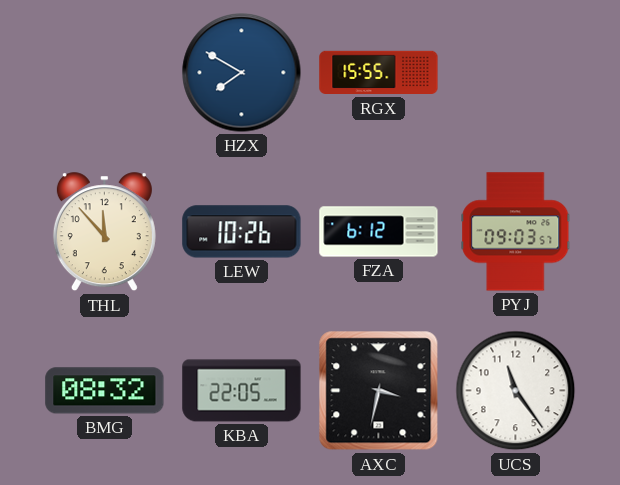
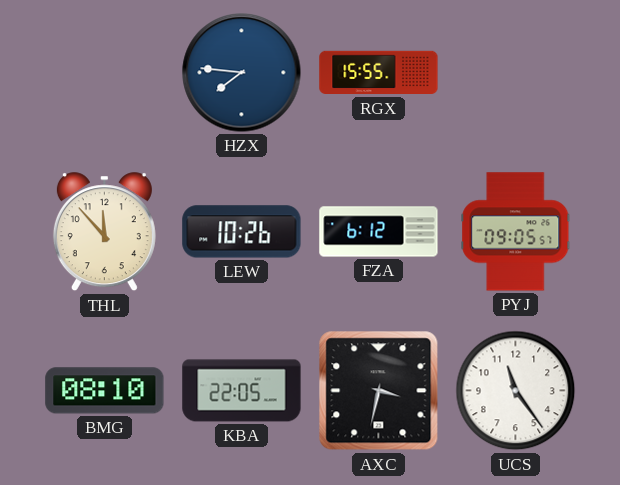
HZX: 7:50 -> 7:46
PYJ: 09:03 -> 09:05
BMG: 08:32 -> 08:10
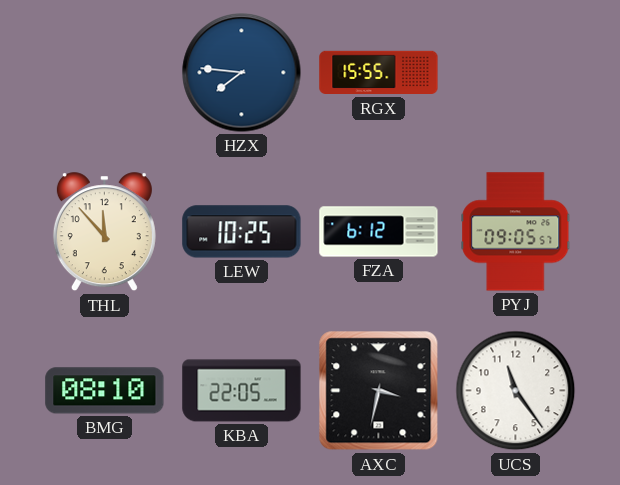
LEW: 10:26 -> 10:25
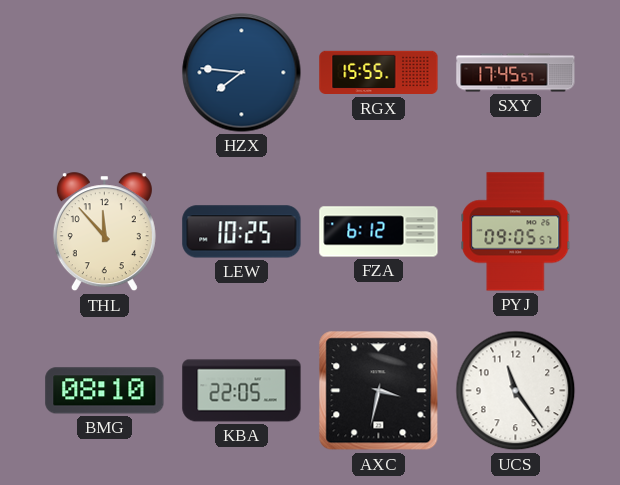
SXY: none -> 17:45
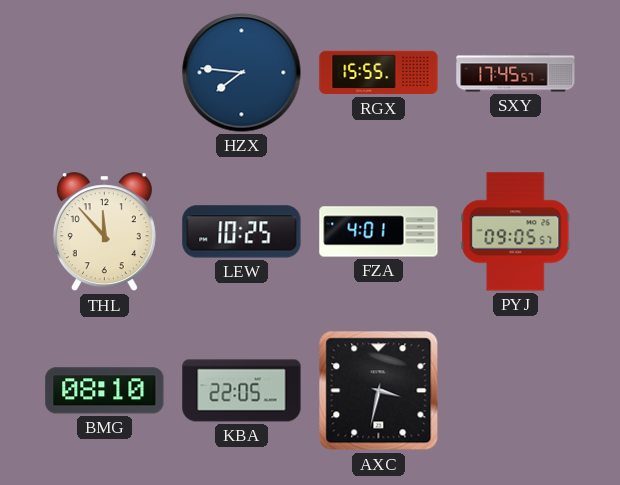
FZA: 6:12 -> 4:01
UCS: 11:24 -> none
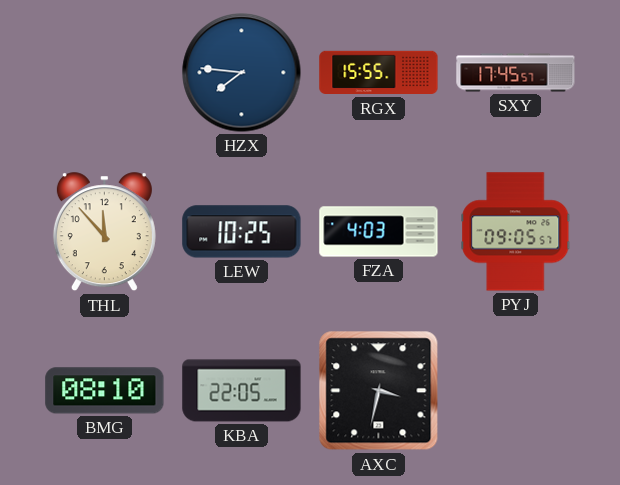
FZA: 4:01 -> 4:03
